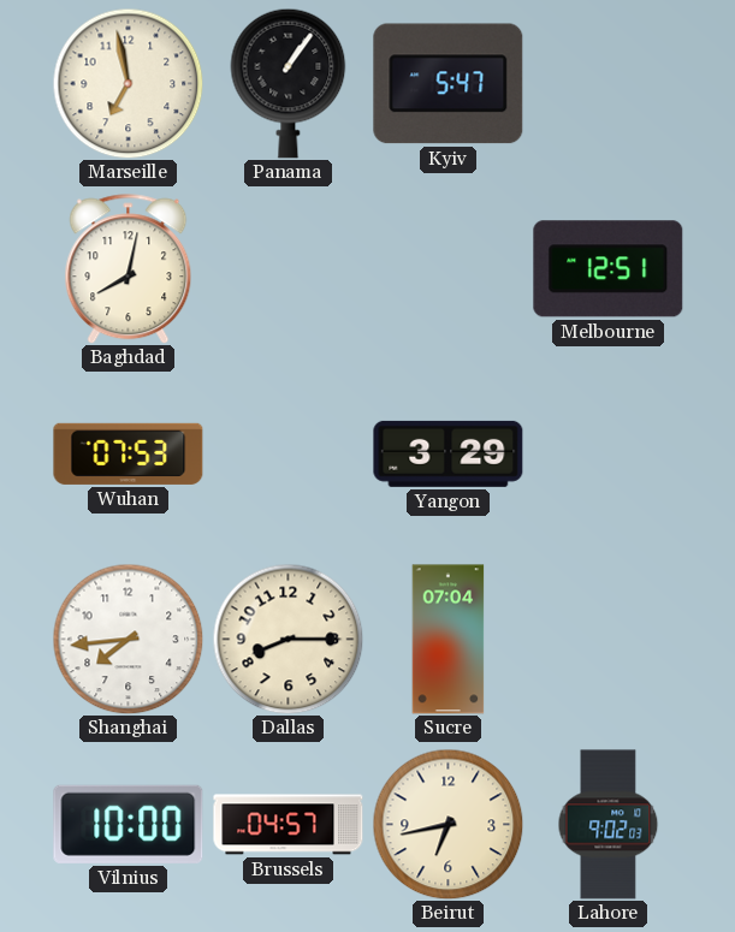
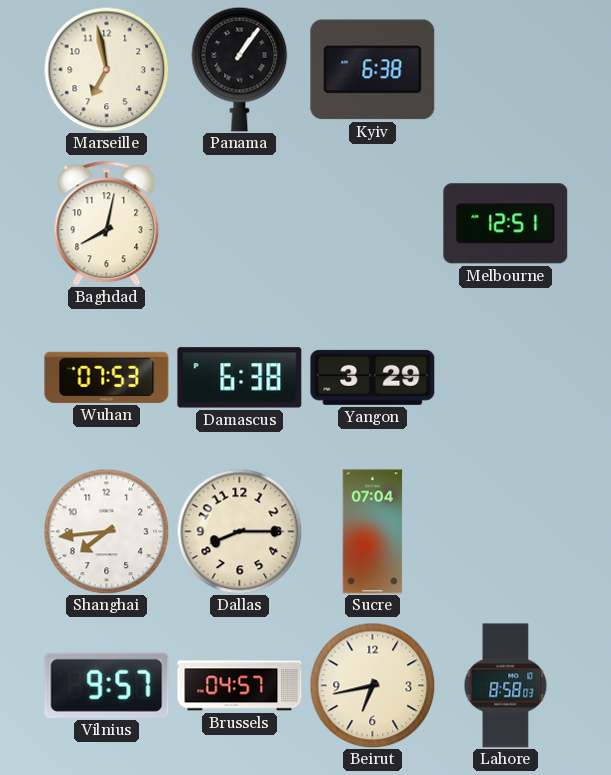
Kyiv: 5:47 -> 6:38
Damascus: none -> 6:38
Vilnius: 10:00 -> 9:57
Lahore: 9:02 -> 8:58
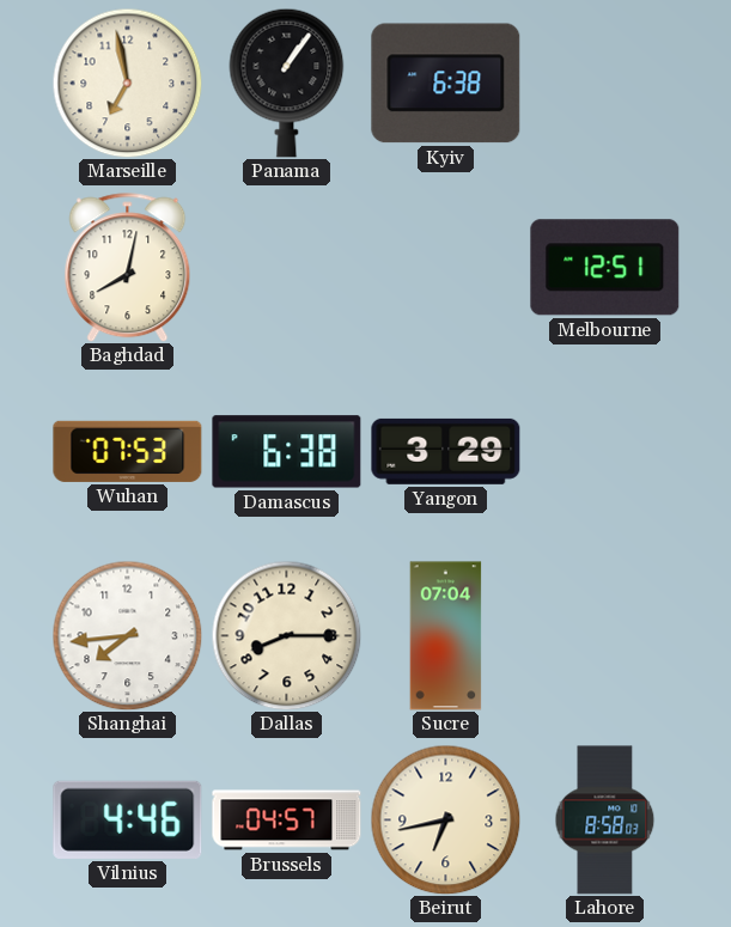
Vilnius: 9:57 -> 4:46
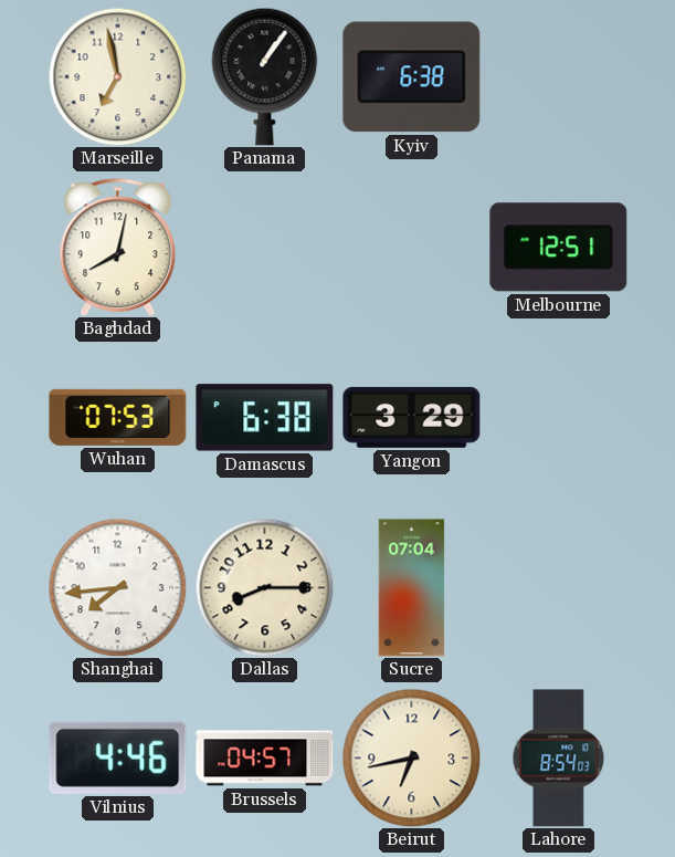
Lahore: 8:58 -> 8:54
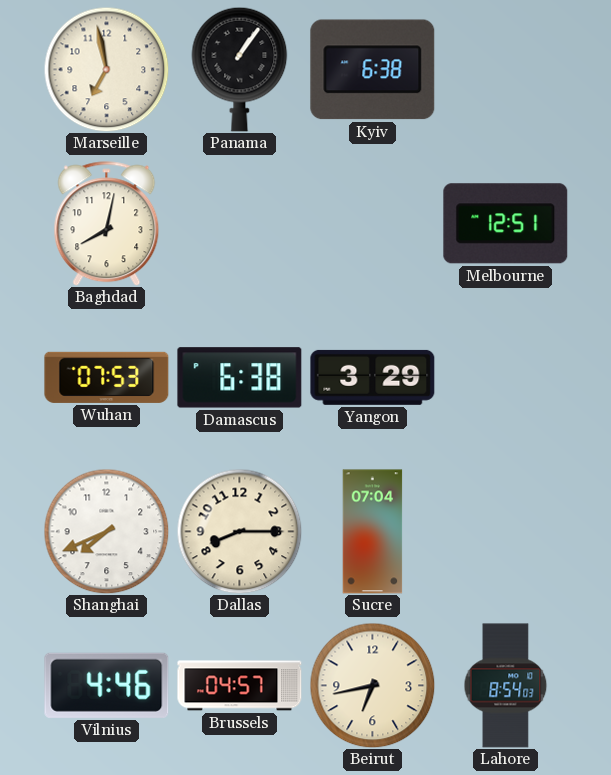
Shanghai: 7:44 -> 7:41
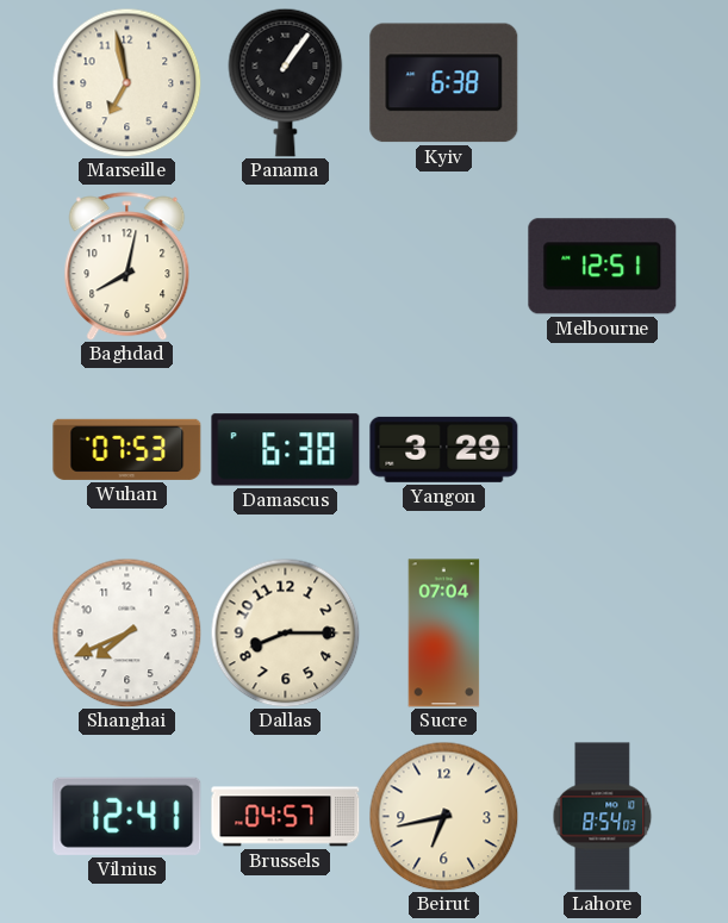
Vilnius: 4:46 -> 12:41
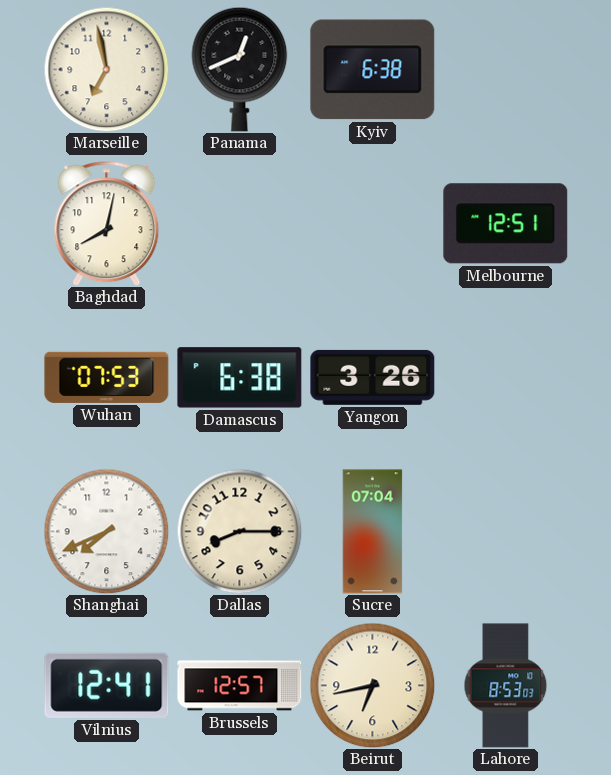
Panama: 1:06 -> 12:41
Yangon: 3:29 -> 3:26
Brussels: 04:57 -> 12:57
Lahore: 8:54 -> 8:53
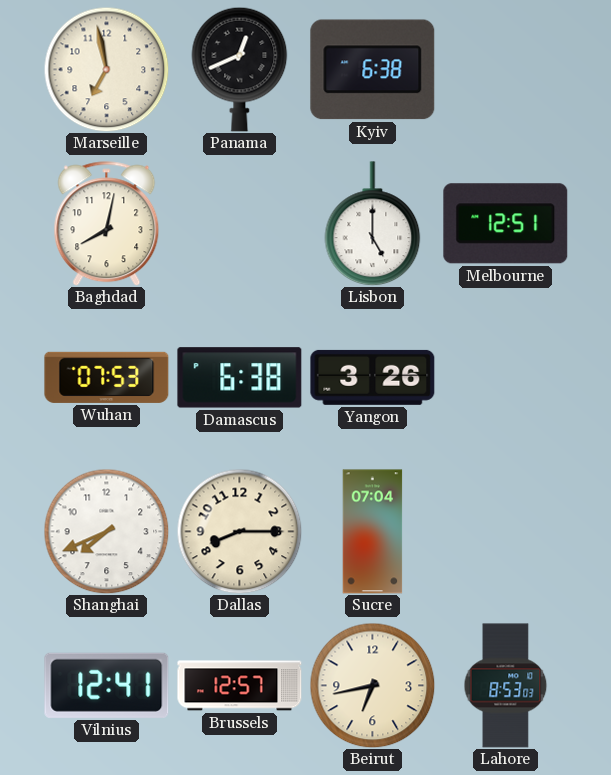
Lisbon: none -> 5:00
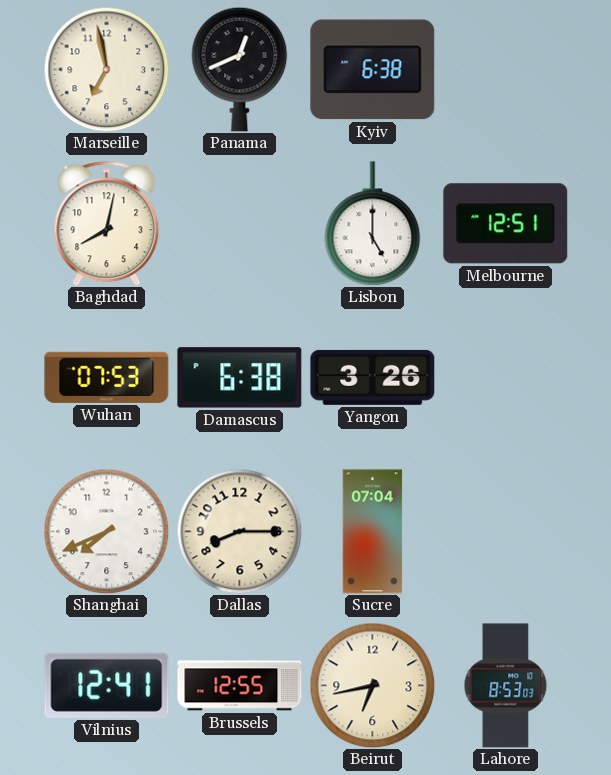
Brussels: 12:57 -> 12:55
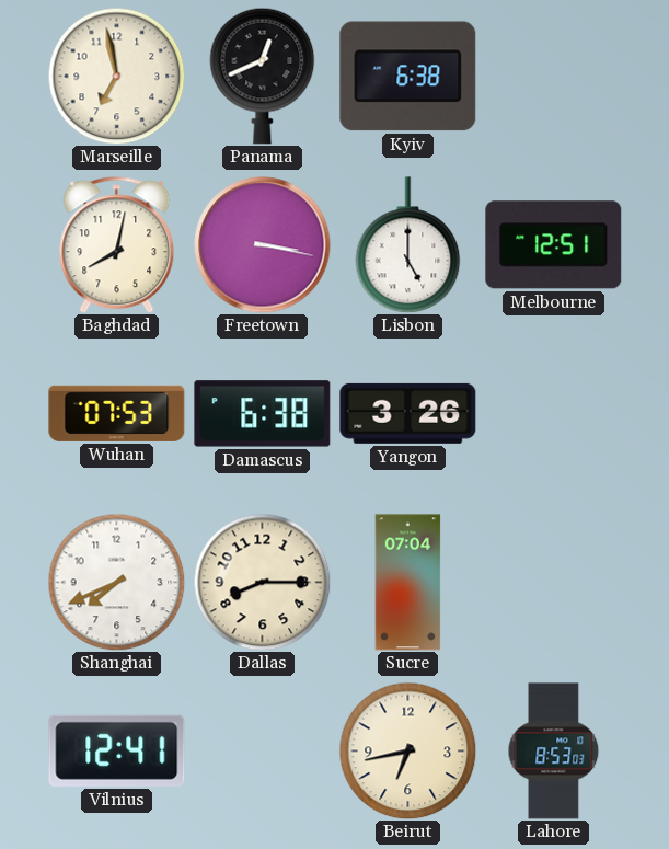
Freetown: none -> 3:17
Brussels: 12:55 -> none
